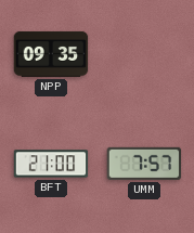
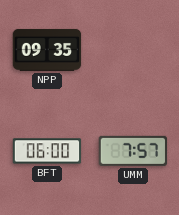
BFT: 21:00 -> 06:00
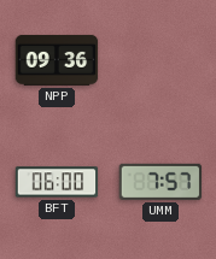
NPP: 09:35 -> 09:36
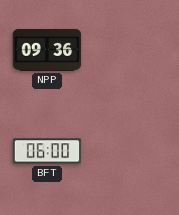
UMM: 7:57 -> none
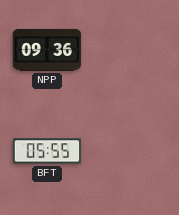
BFT: 06:00 -> 05:55
